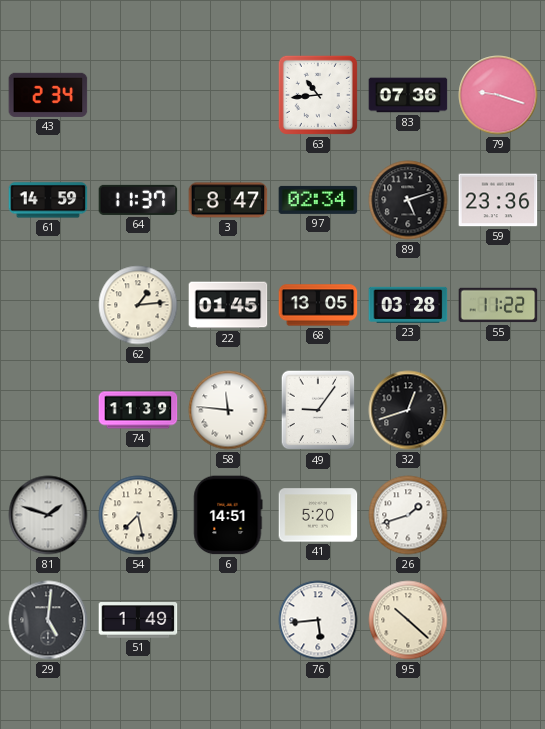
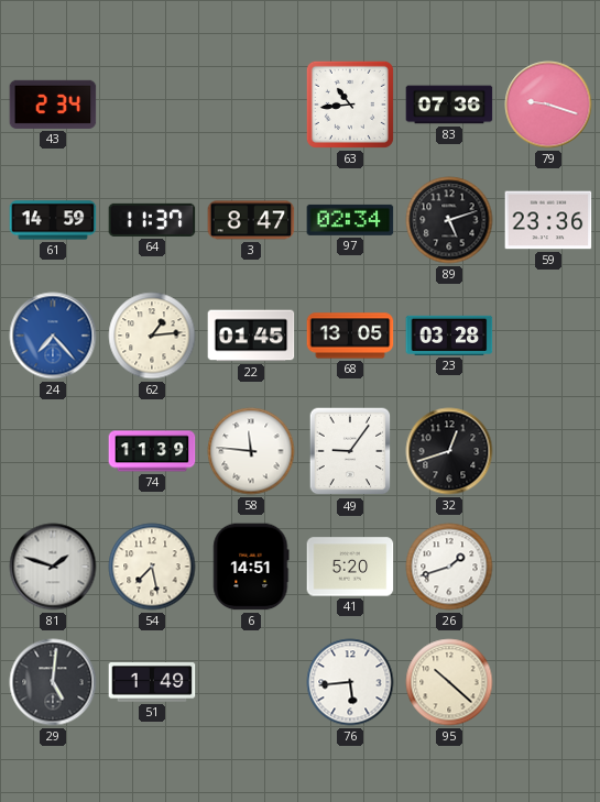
24: none -> 7:23
55: 11:22 -> none
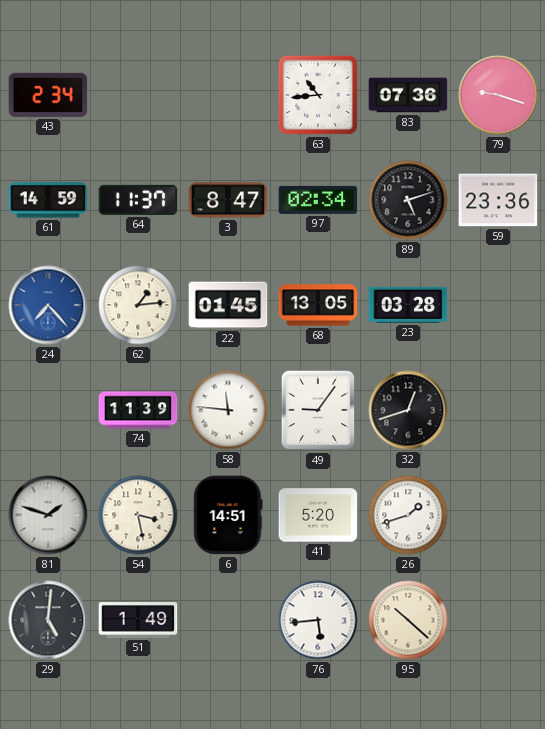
54: 7:28 -> 3:28
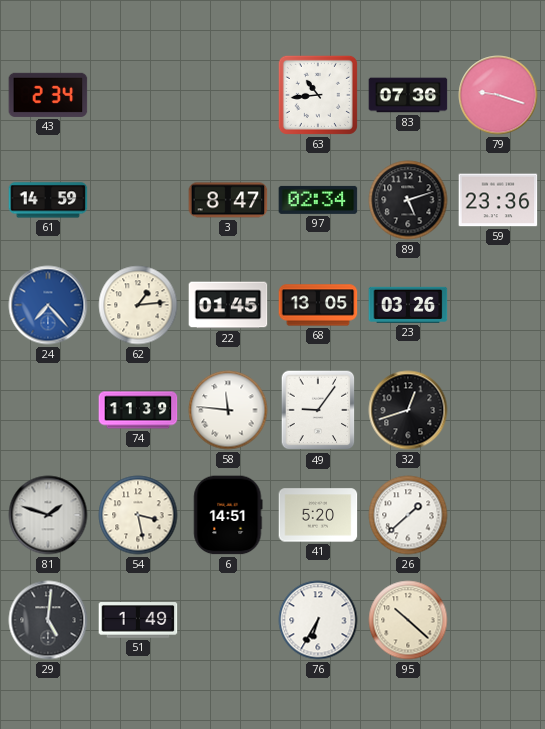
64: 11:37 -> none
23: 03:28 -> 03:26
26: 1:42 -> 1:38
76: 5:44 -> 6:35
